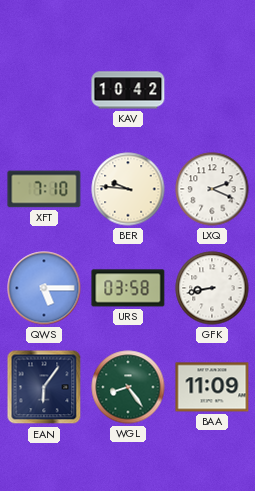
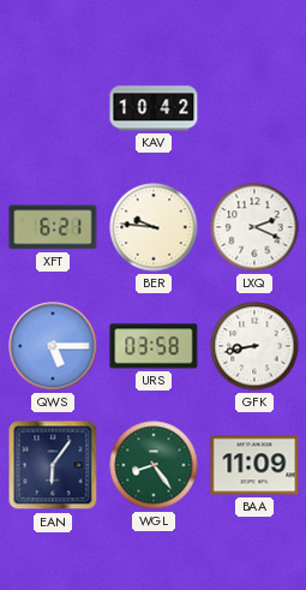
XFT: 7:10 -> 6:21
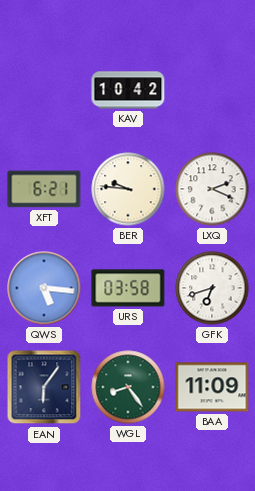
QWS: 5:15 -> 5:16
GFK: 8:43 -> 6:42
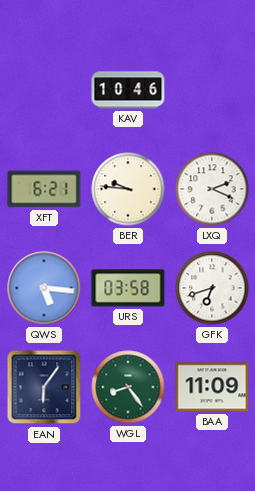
KAV: 10:42 -> 10:46
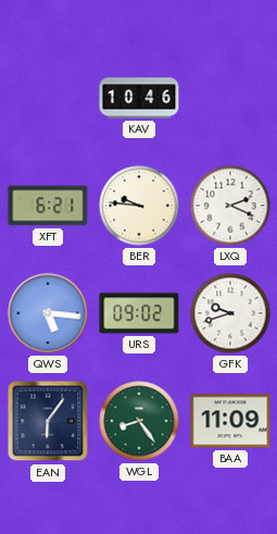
URS: 03:58 -> 09:02
GFK: 6:42 -> 9:42
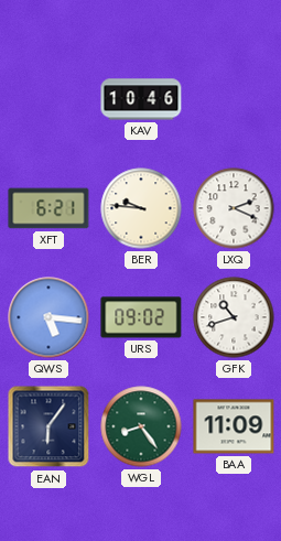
GFK: 9:42 -> 10:42
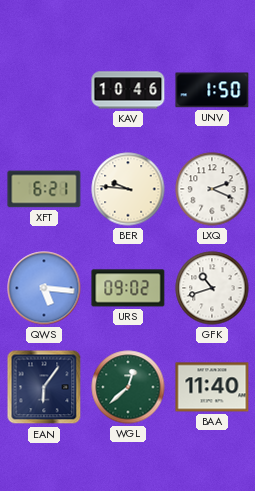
UNV: none -> 1:50
WGL: 8:24 -> 12:38
BAA: 11:09 -> 11:40
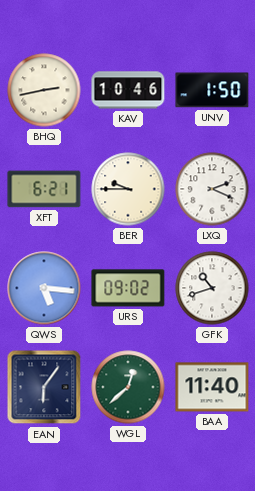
BHQ: none -> 2:43
BER: 9:46 -> 9:45
